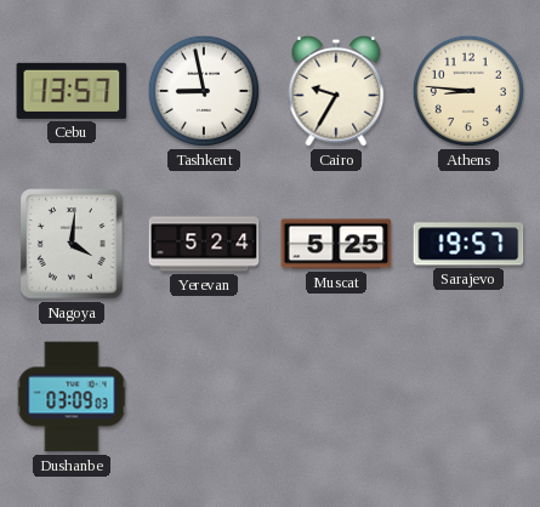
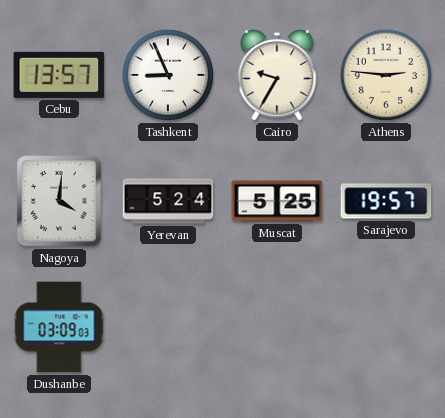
Tashkent: 8:58 -> 8:56
Athens: 8:46 -> 2:46
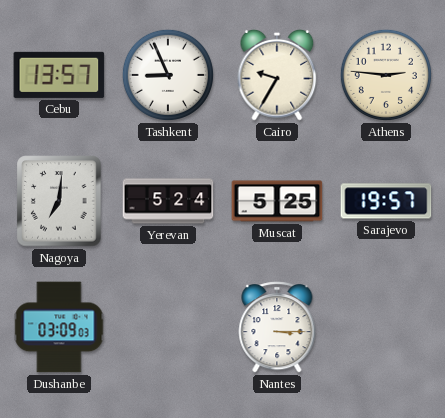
Nagoya: 4:01 -> 7:01
Nantes: none -> 3:15
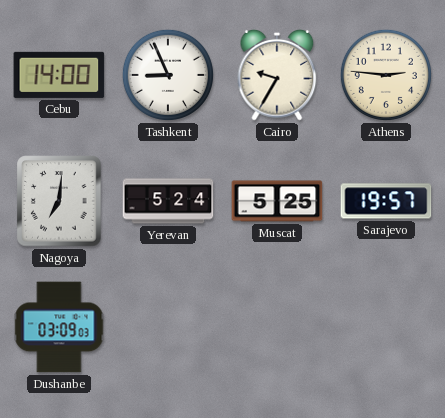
Cebu: 13:57 -> 14:00
Nantes: 3:15 -> none
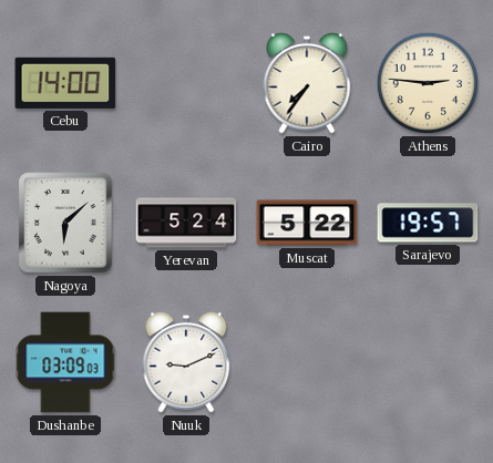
Tashkent: 8:56 -> none
Cairo: 9:35 -> 7:36
Nagoya: 7:01 -> 6:08
Muscat: 5:25 -> 5:22
Nuuk: none -> 9:11
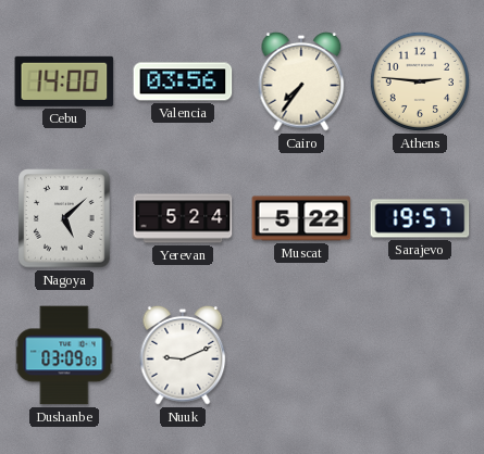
Valencia: none -> 03:56
Nagoya: 6:08 -> 5:08
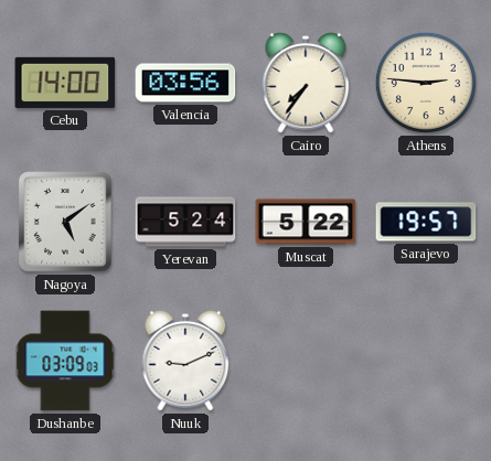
Nagoya: 5:08 -> 5:09
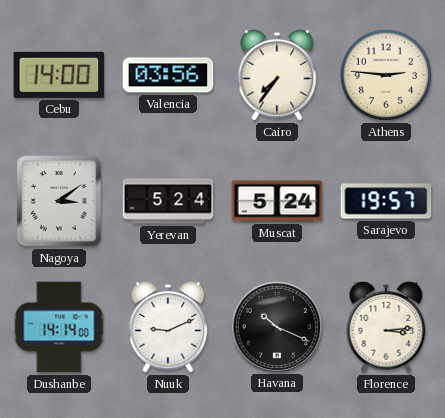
Nagoya: 5:09 -> 3:09
Muscat: 5:22 -> 5:24
Dushanbe: 03:09 -> 14:14
Havana: none -> 10:19
Florence: none -> 3:14
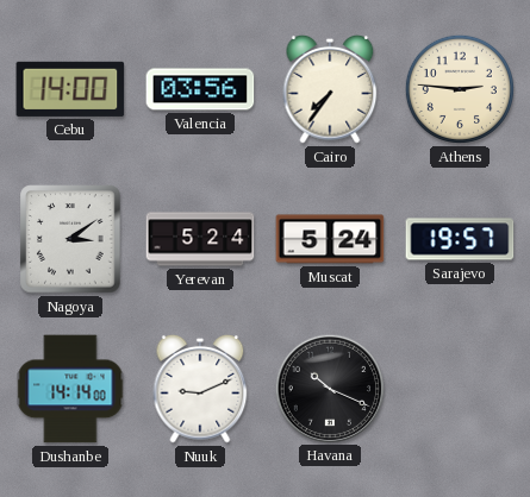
Florence: 3:14 -> none
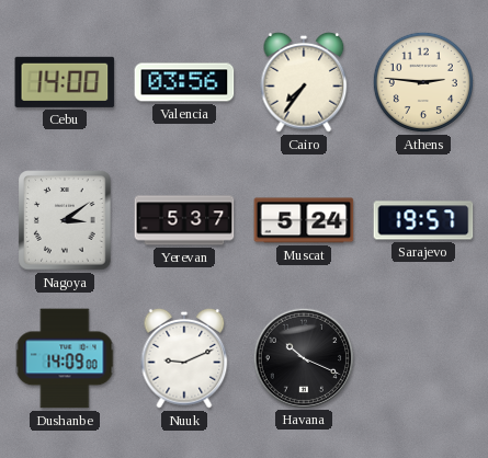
Yerevan: 5:24 -> 5:37
Dushanbe: 14:14 -> 14:09
